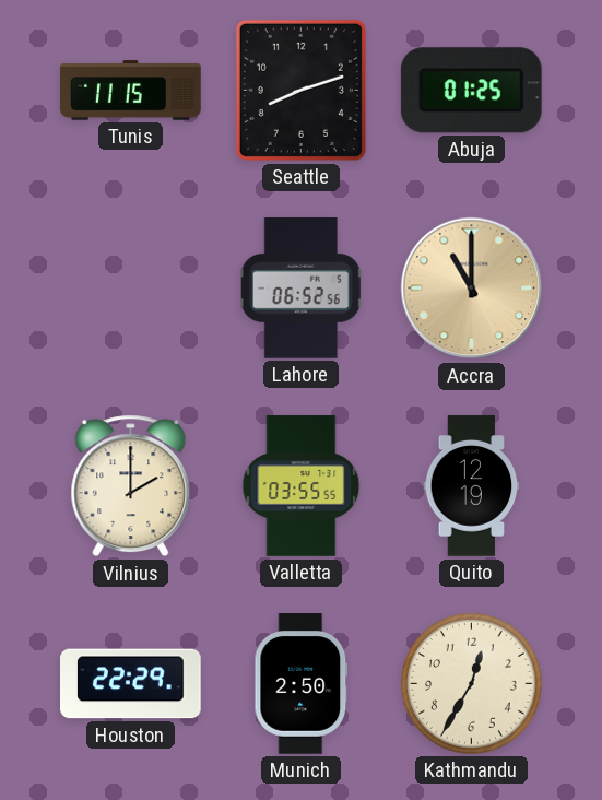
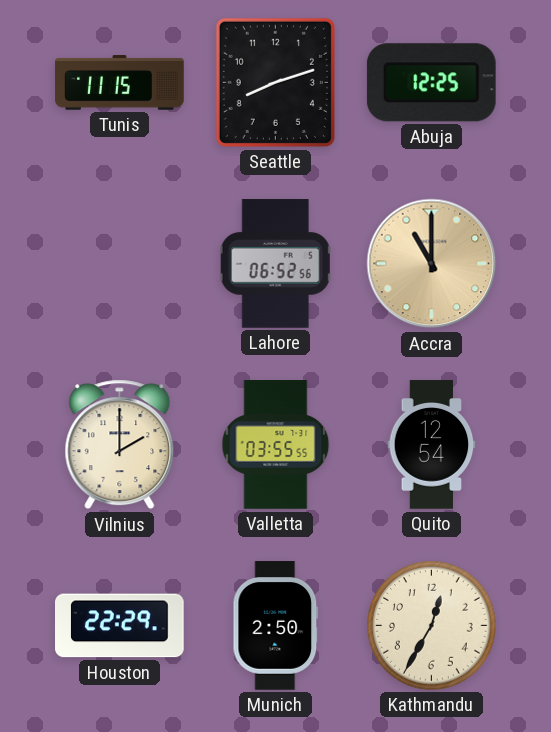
Abuja: 01:25 -> 12:25
Quito: 12:19 -> 12:54
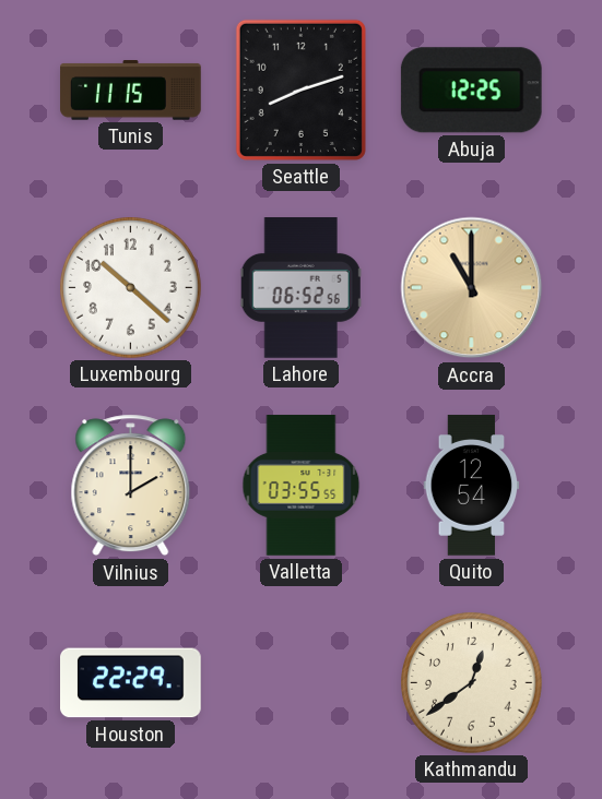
Luxembourg: none -> 10:22
Munich: 2:50 -> none
Kathmandu: 12:35 -> 12:39
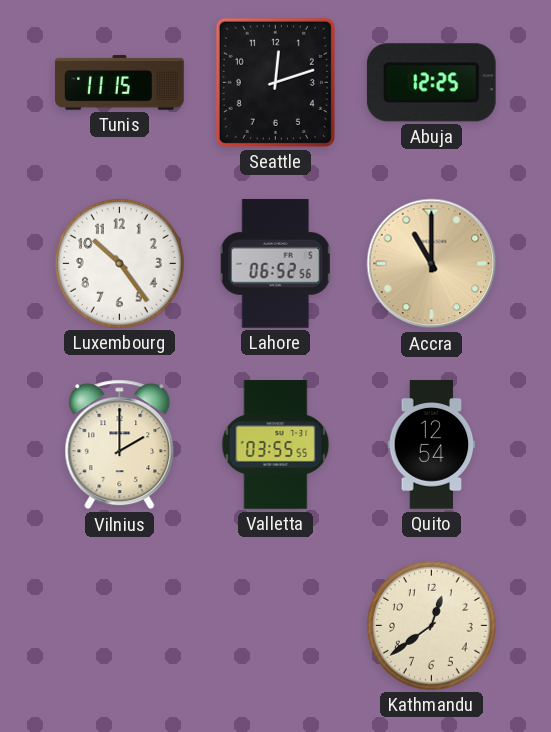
Seattle: 8:12 -> 12:12
Luxembourg: 10:22 -> 10:24
Houston: 22:29 -> none
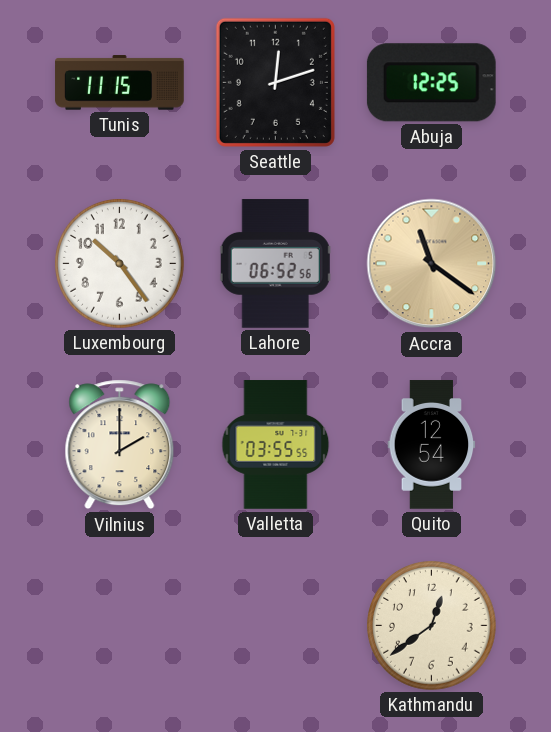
Accra: 11:00 -> 11:21
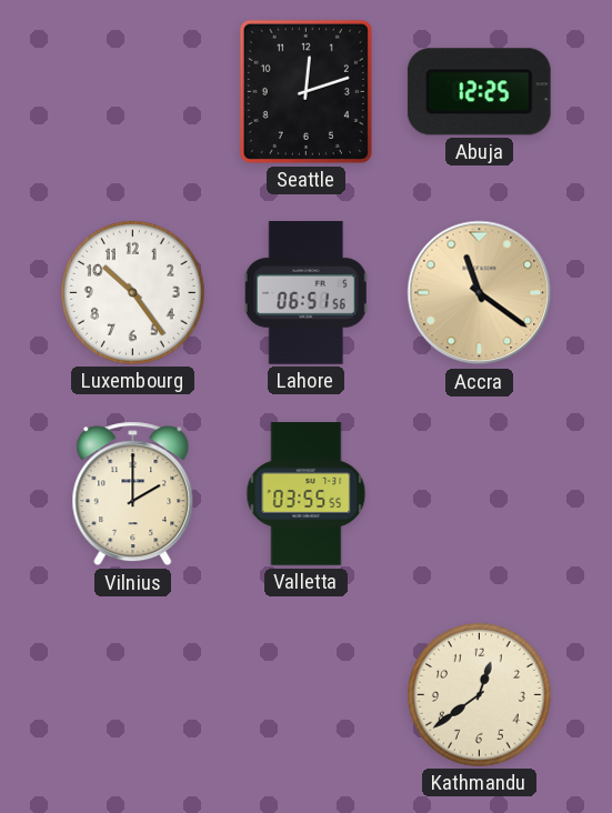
Tunis: 11:15 -> none
Lahore: 06:52 -> 06:51
Quito: 12:54 -> none
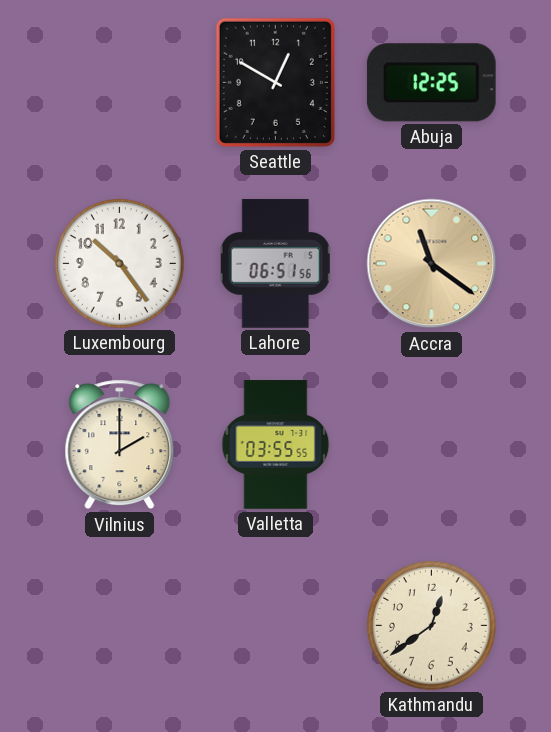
Seattle: 12:12 -> 12:50
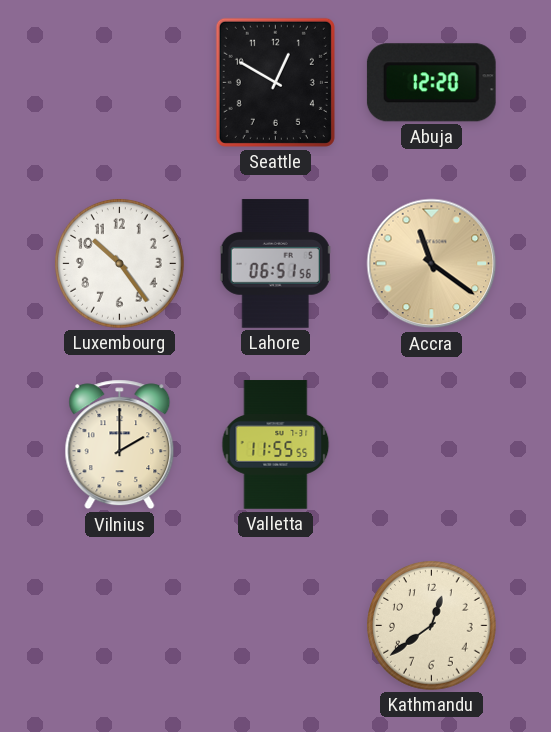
Abuja: 12:25 -> 12:20
Valletta: 03:55 -> 11:55
